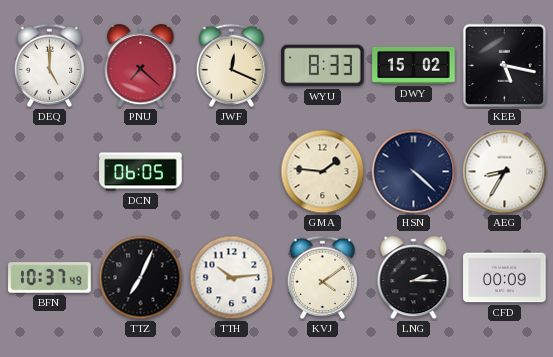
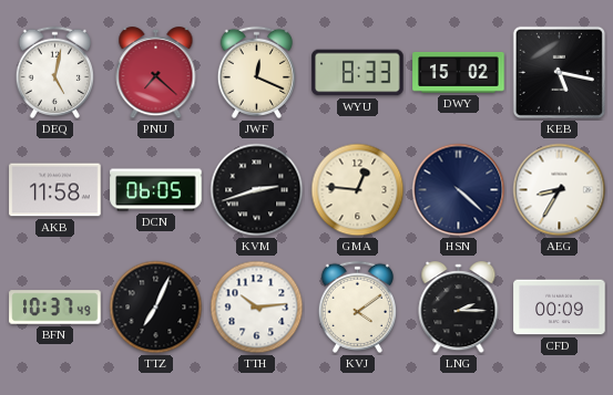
DEQ: 5:00 -> 5:02
AKB: none -> 11:58
KVM: none -> 2:42
GMA: 1:46 -> 12:46
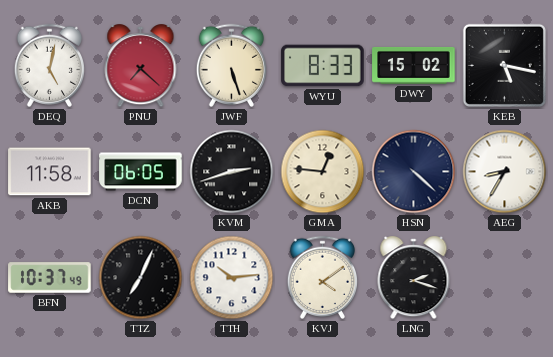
JWF: 12:19 -> 5:27
LNG: 2:15 -> 2:18
CFD: 00:09 -> none
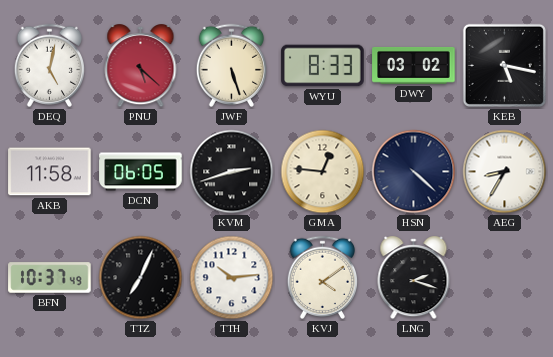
PNU: 7:22 -> 5:22
DWY: 15:02 -> 03:02
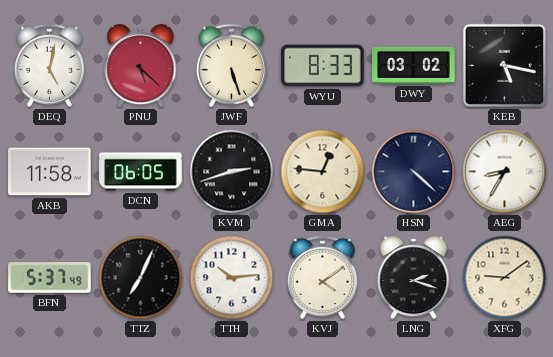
BFN: 10:37 -> 5:37
XFG: none -> 9:09
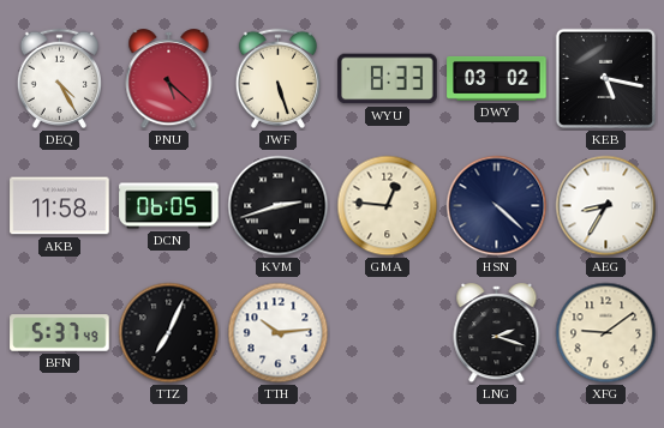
DEQ: 5:02 -> 4:25
KVJ: 4:09 -> none
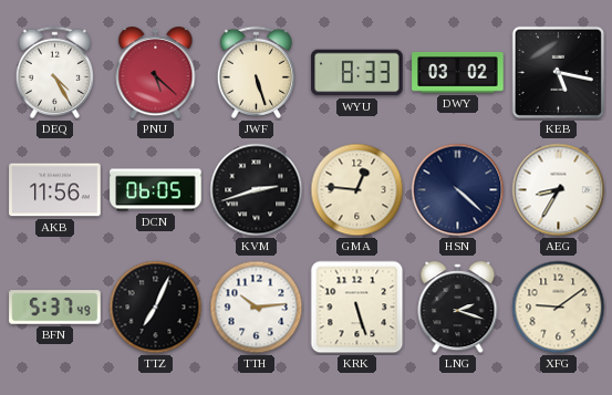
AKB: 11:58 -> 11:56
KRK: none -> 5:27
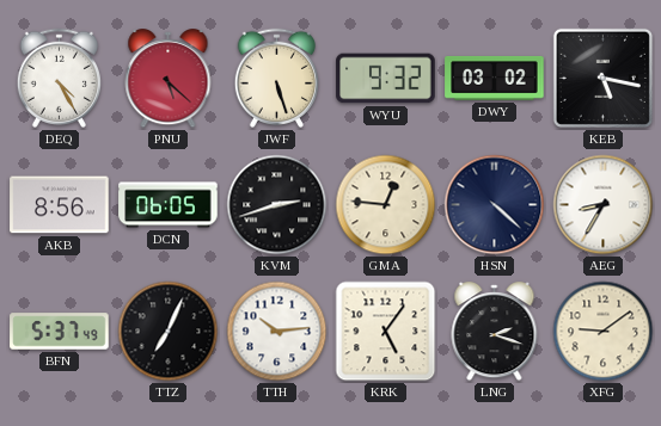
WYU: 8:33 -> 9:32
AKB: 11:56 -> 8:56
KRK: 5:27 -> 5:06
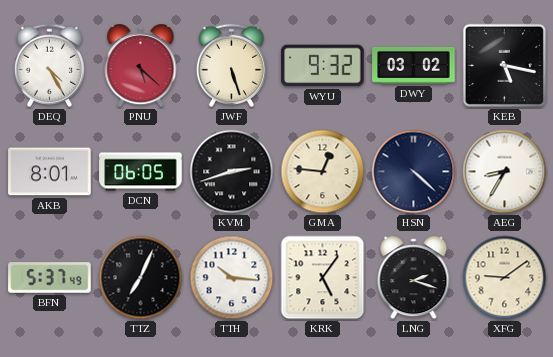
AKB: 8:56 -> 8:01
TTH: 10:14 -> 10:16
